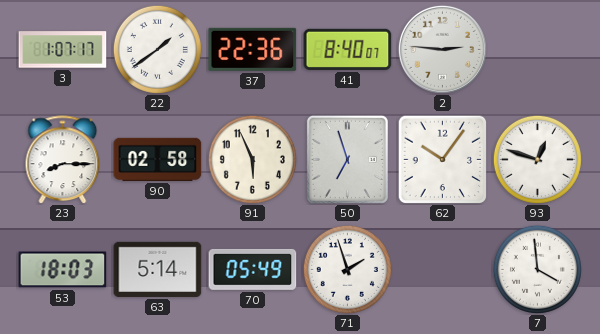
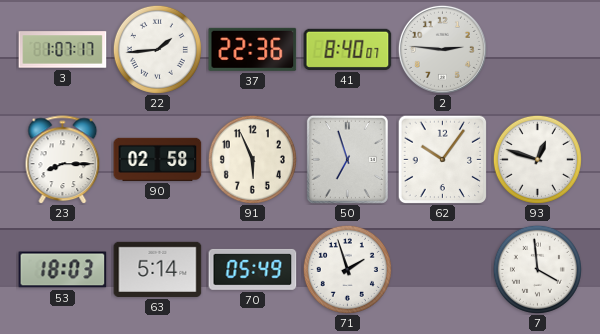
22: 1:39 -> 1:44
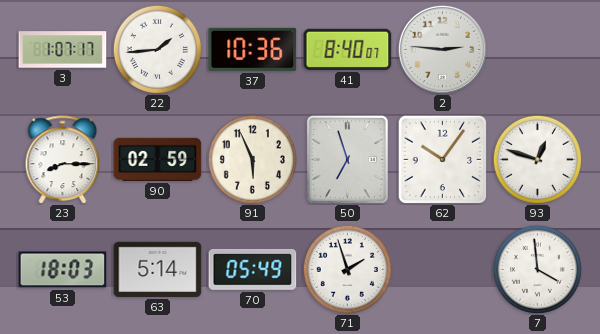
37: 22:36 -> 10:36
90: 02:58 -> 02:59
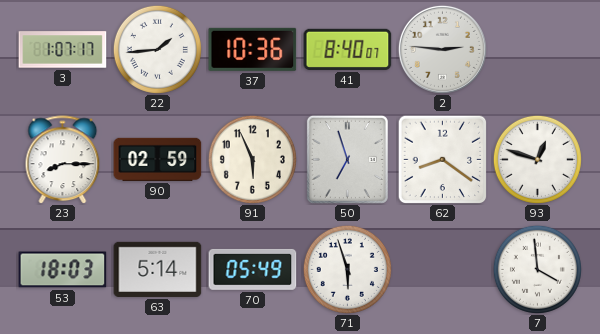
62: 10:06 -> 8:21
71: 1:57 -> 5:57
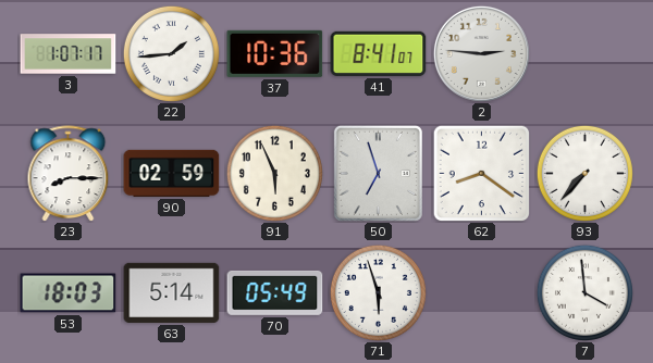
41: 8:40 -> 8:41
93: 12:48 -> 7:37
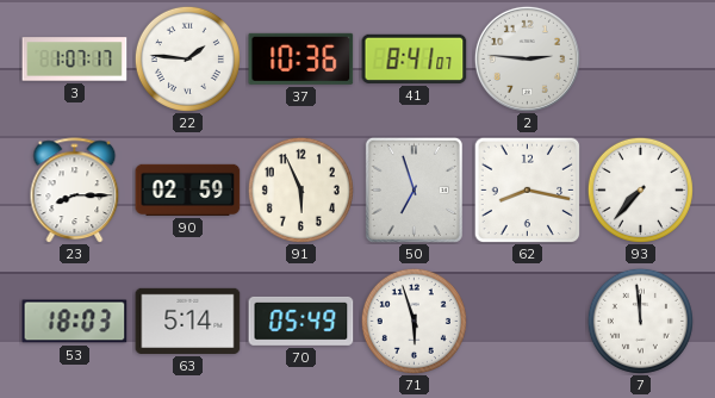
22: 1:44 -> 1:46
62: 8:21 -> 8:17
7: 3:59 -> 11:59
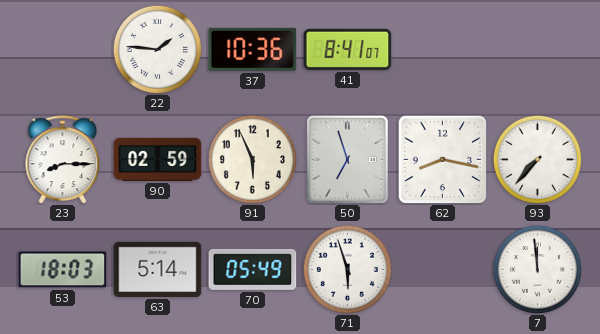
3: 1:07 -> none
2: 2:46 -> none
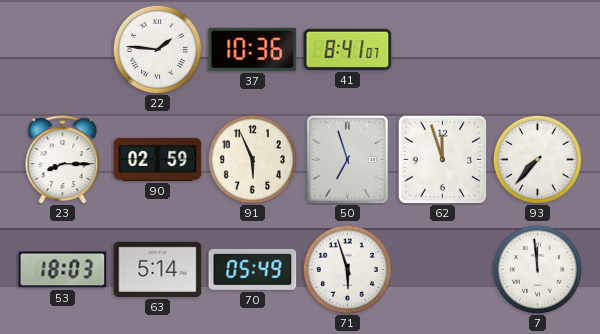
62: 8:17 -> 11:57
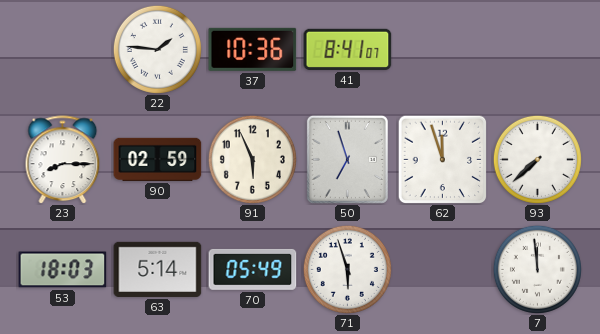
93: 7:37 -> 7:38
